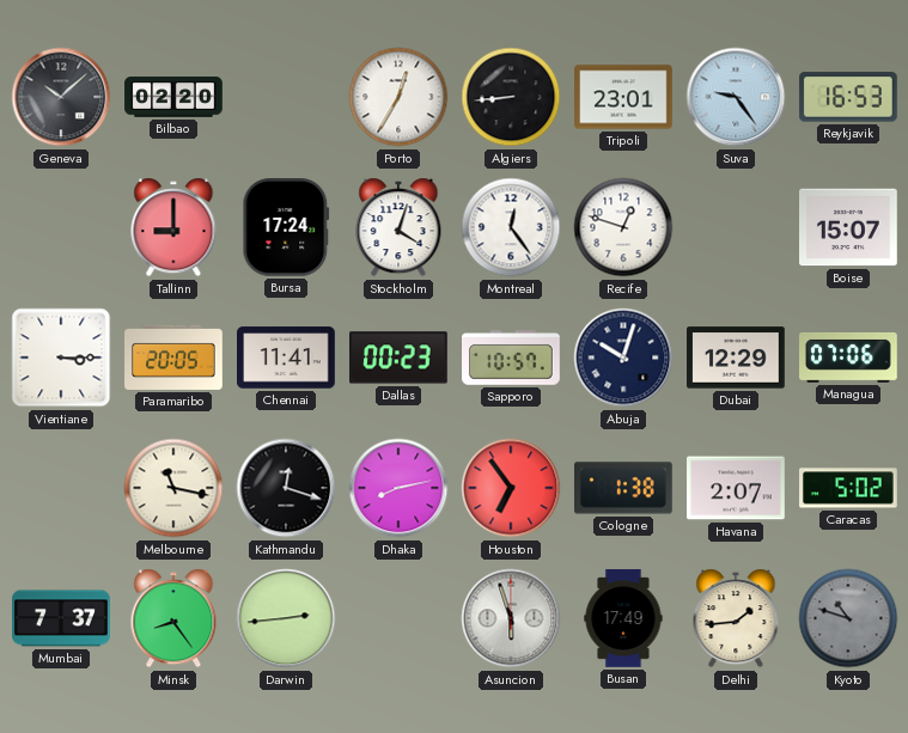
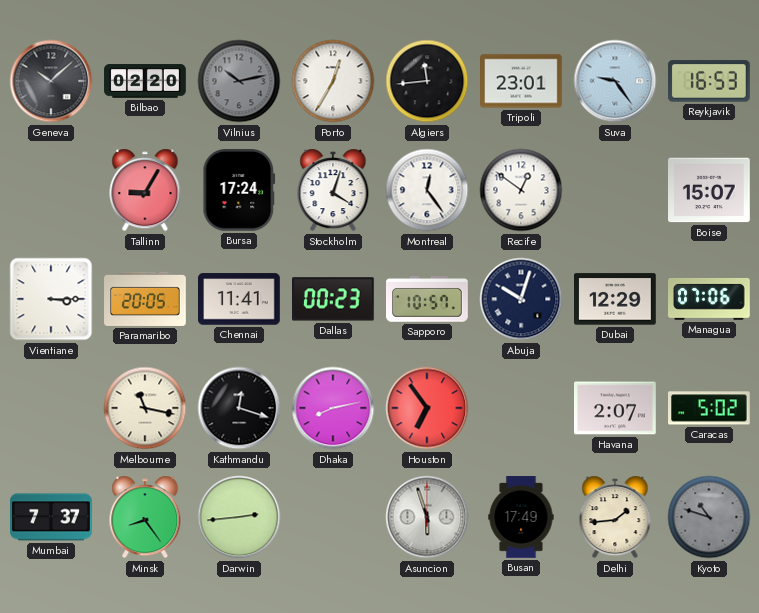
Vilnius: none -> 10:13
Algiers: 8:44 -> 11:44
Tallinn: 9:00 -> 9:05
Recife: 12:48 -> 12:51
Cologne: 1:38 -> none
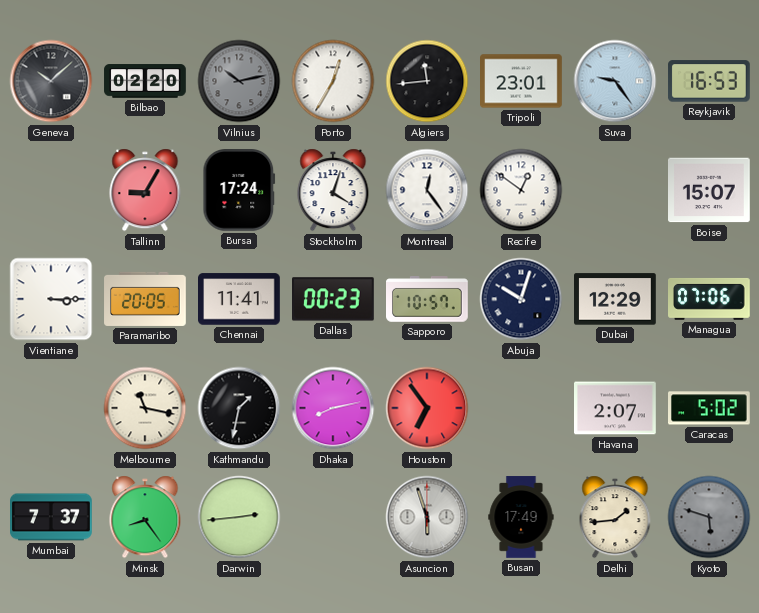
Kathmandu: 12:18 -> 1:32
Kyoto: 10:48 -> 5:48
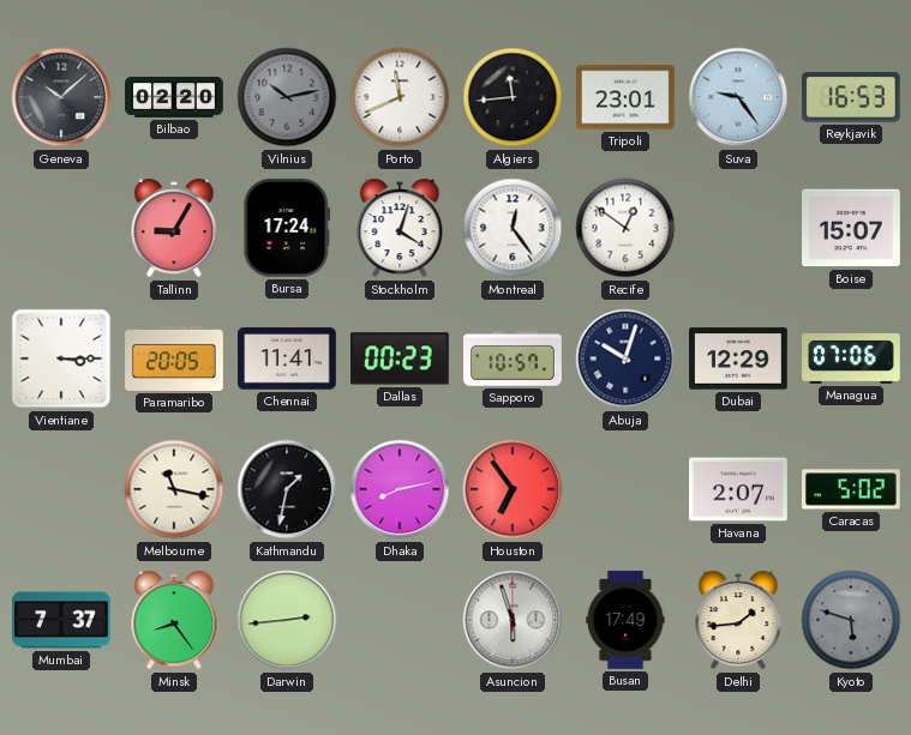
Porto: 12:35 -> 11:41
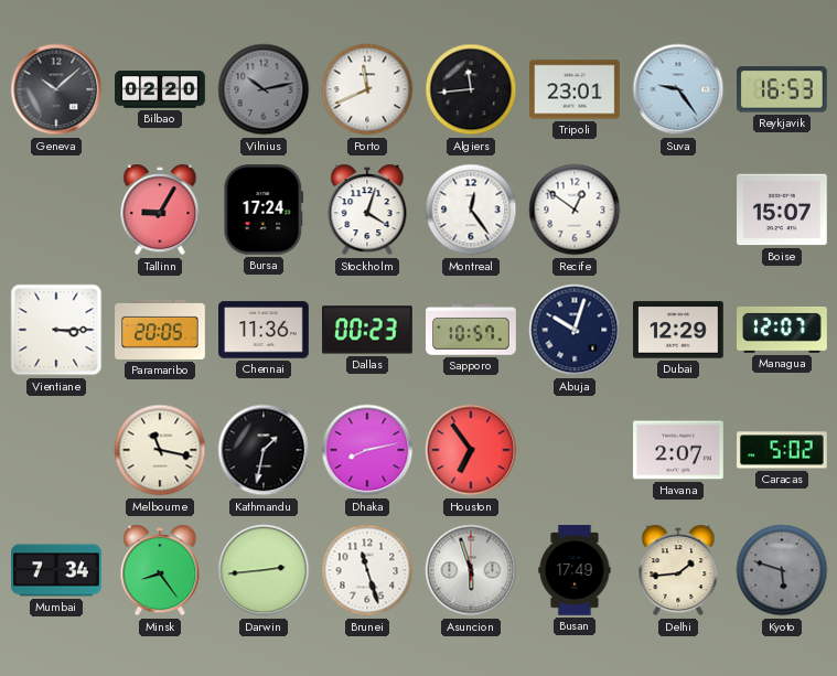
Chennai: 11:41 -> 11:36
Managua: 07:06 -> 12:07
Mumbai: 7:37 -> 7:34
Brunei: none -> 11:27
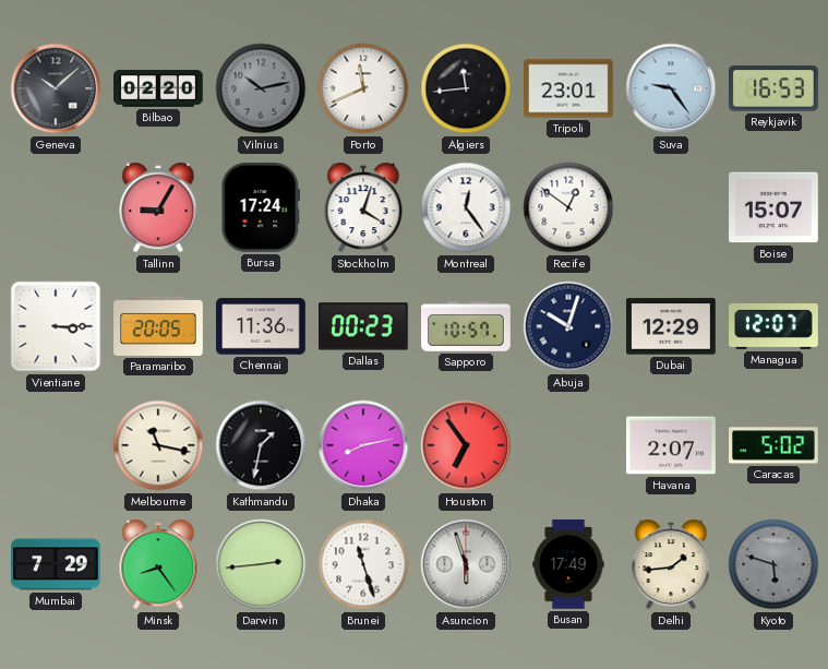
Mumbai: 7:34 -> 7:29
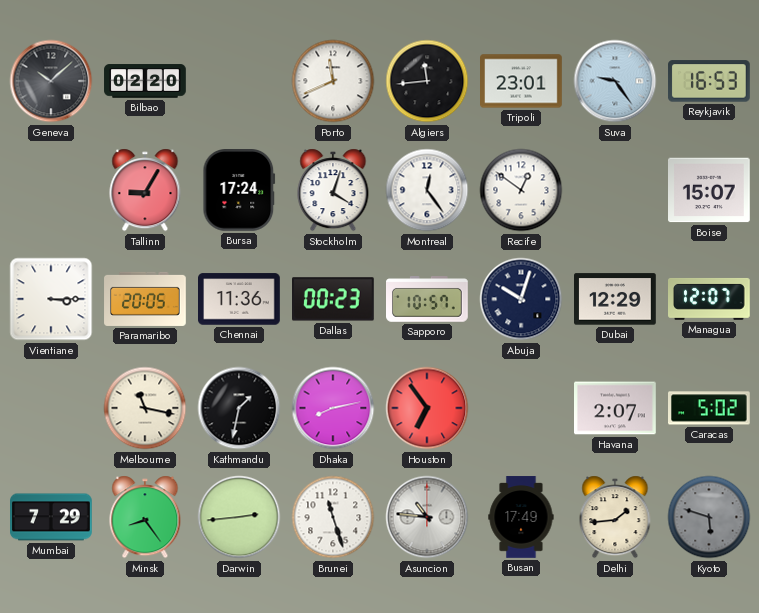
Vilnius: 10:13 -> none
Asuncion: 5:57 -> 10:46
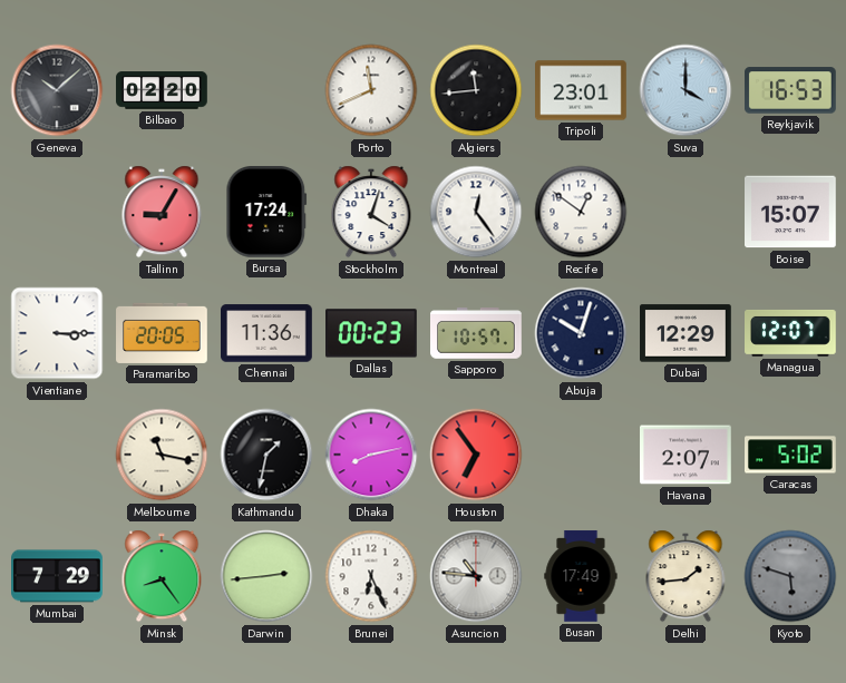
Suva: 9:24 -> 4:00
Brunei: 11:27 -> 6:26
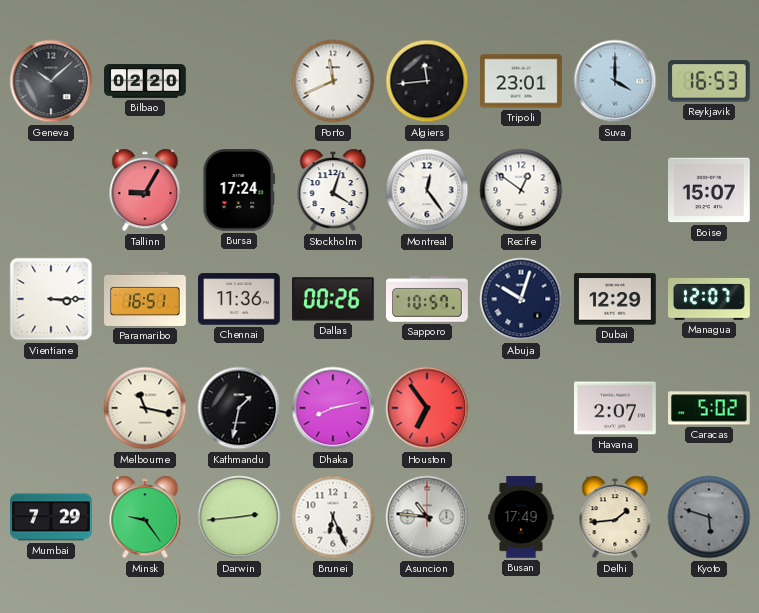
Paramaribo: 20:05 -> 16:51
Dallas: 00:23 -> 00:26
Minsk: 8:24 -> 9:24
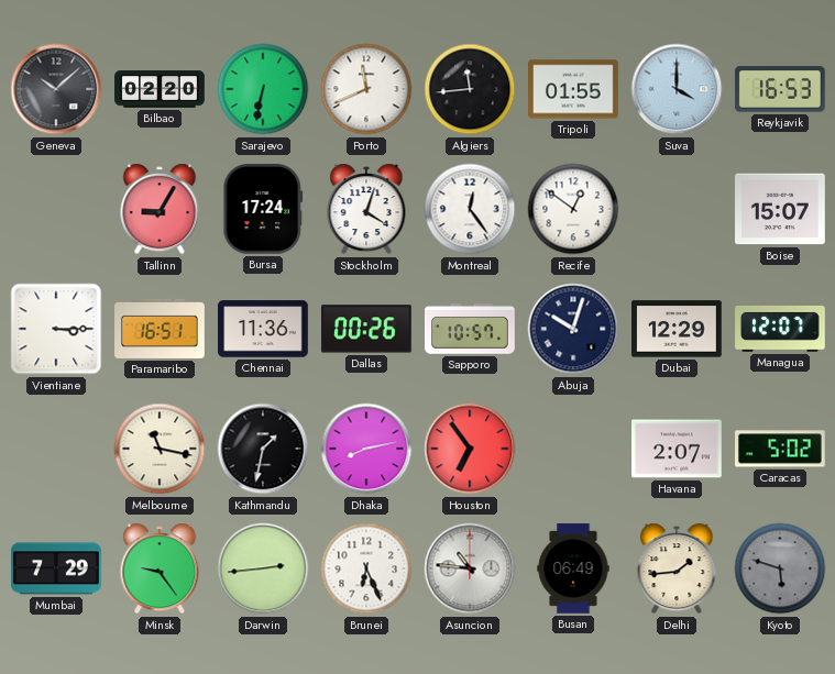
Sarajevo: none -> 6:32
Tripoli: 23:01 -> 01:55
Busan: 17:49 -> 06:49
